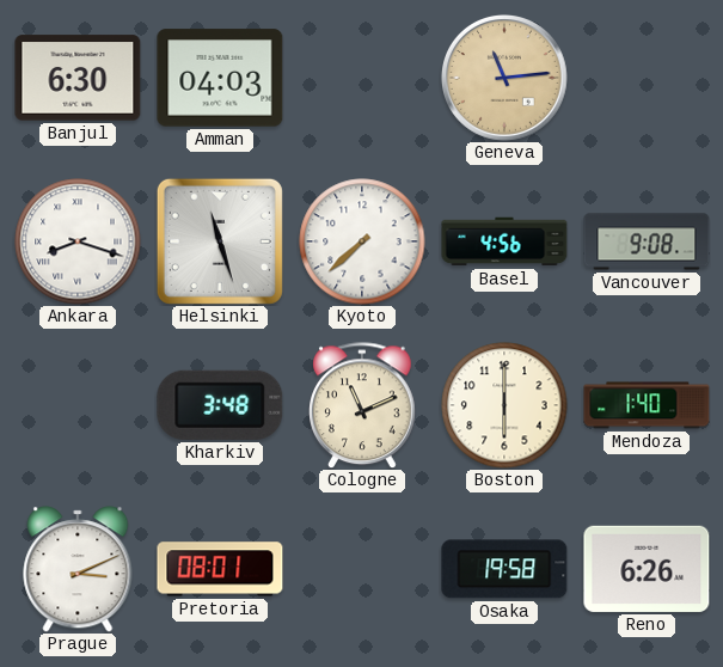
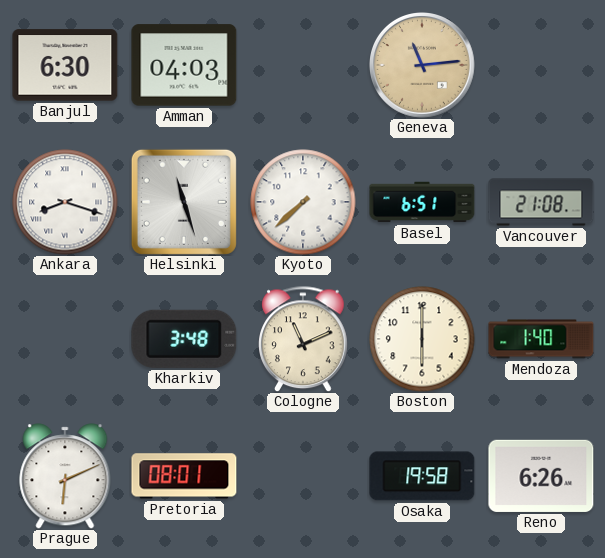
Basel: 4:56 -> 6:51
Vancouver: 9:08 -> 21:08
Prague: 3:11 -> 6:11
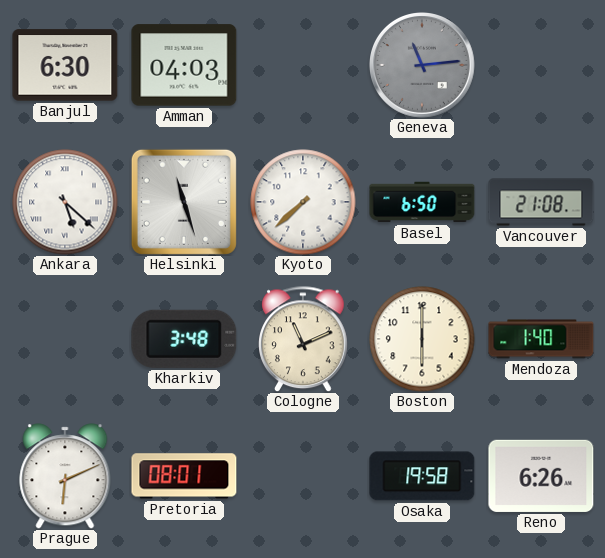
Geneva dial: champagne -> grey
Ankara: 8:18 -> 5:22
Basel: 6:51 -> 6:50
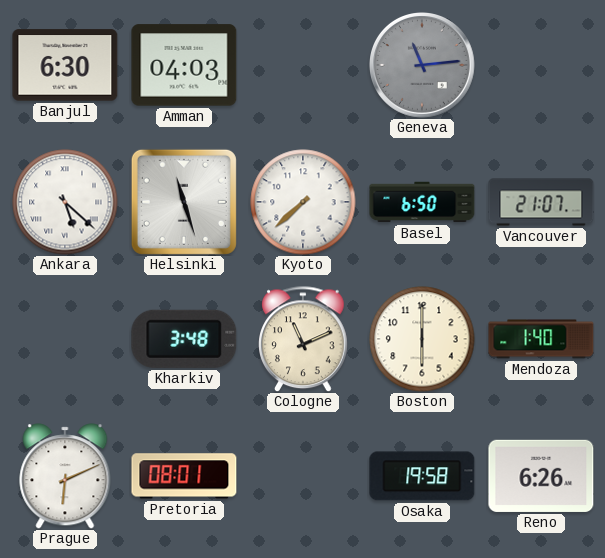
Vancouver: 21:08 -> 21:07
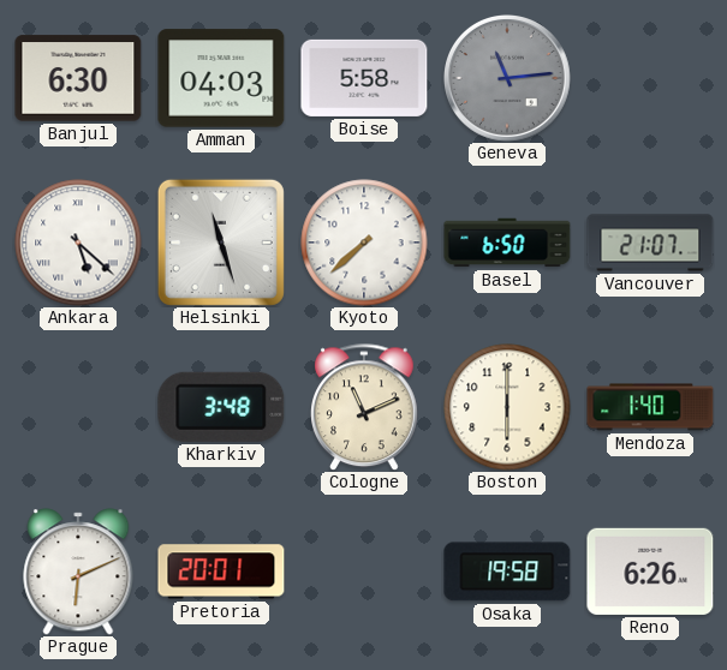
Boise: none -> 5:58
Pretoria: 08:01 -> 20:01
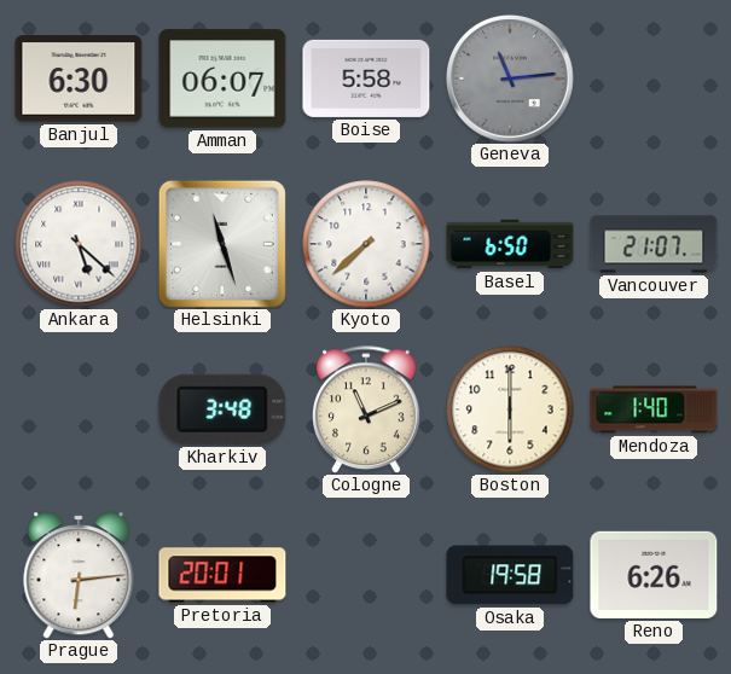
Amman: 04:03 -> 06:07
Prague: 6:11 -> 6:14
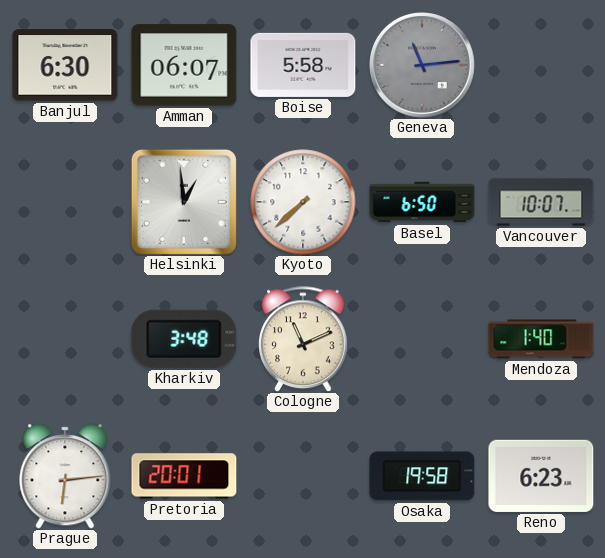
Ankara: 5:22 -> none
Helsinki: 11:27 -> 12:59
Vancouver: 21:07 -> 10:07
Boston: 6:00 -> none
Reno: 6:26 -> 6:23
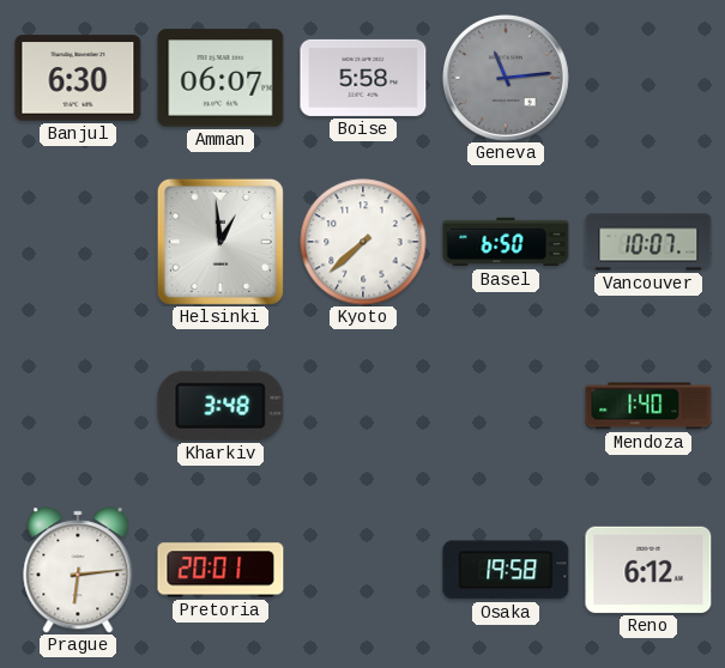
Cologne: 11:11 -> none
Reno: 6:23 -> 6:12
